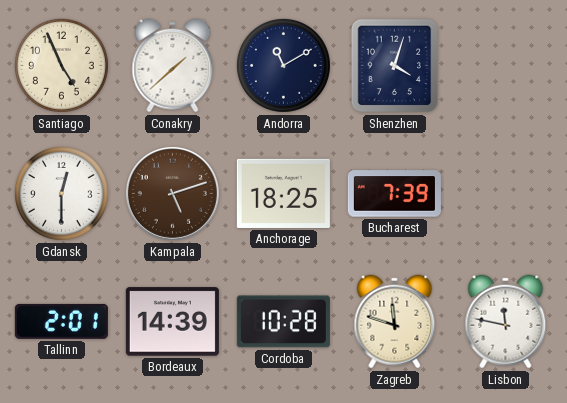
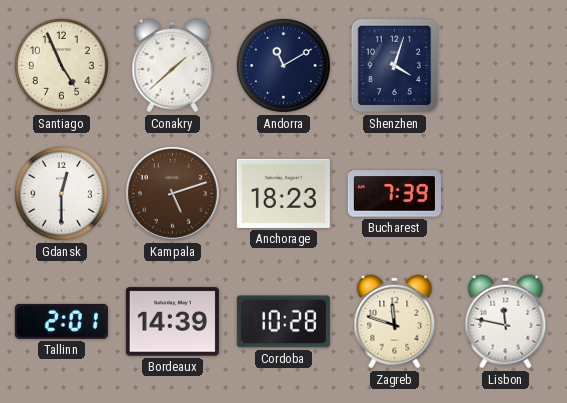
Anchorage: 18:25 -> 18:23
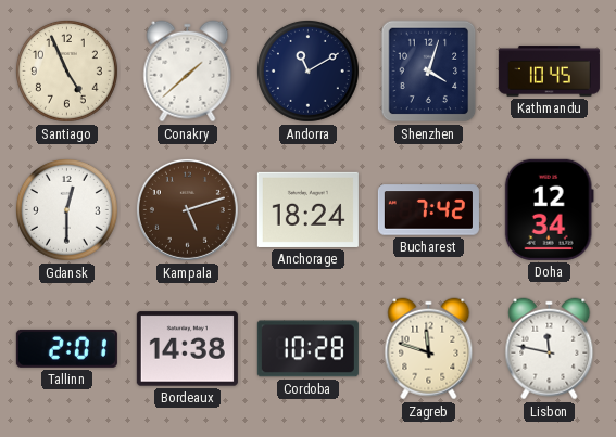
Kathmandu: none -> 10:45
Anchorage: 18:23 -> 18:24
Bucharest: 7:39 -> 7:42
Doha: none -> 12:34
Bordeaux: 14:39 -> 14:38
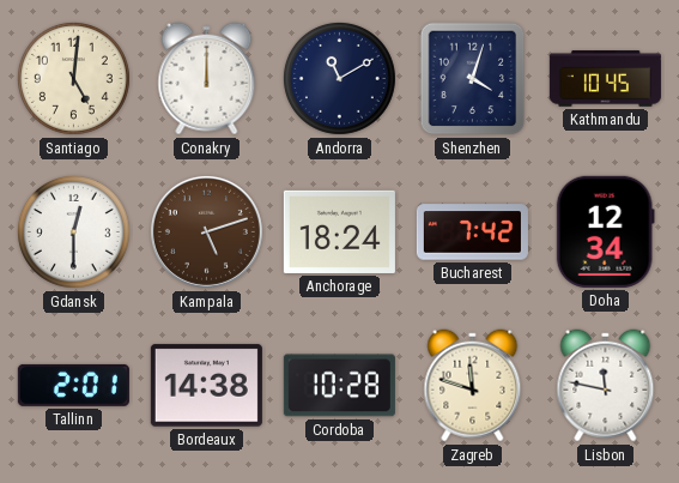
Santiago: 4:56 -> 5:01
Conakry: 1:38 -> 12:00
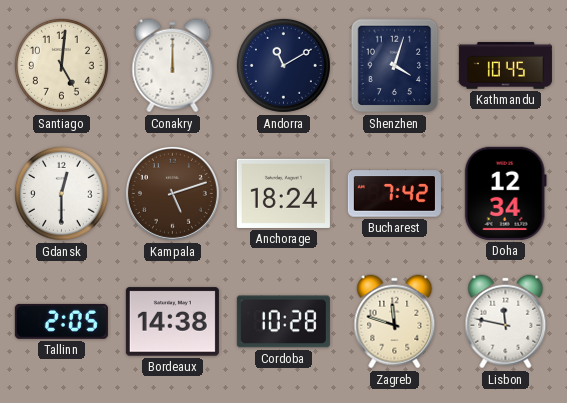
Tallinn: 2:01 -> 2:05
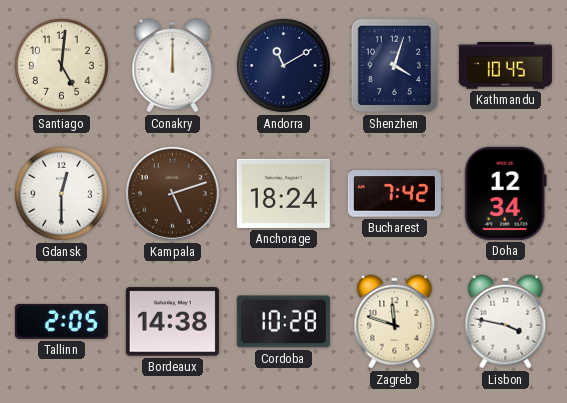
Lisbon: 11:47 -> 3:47
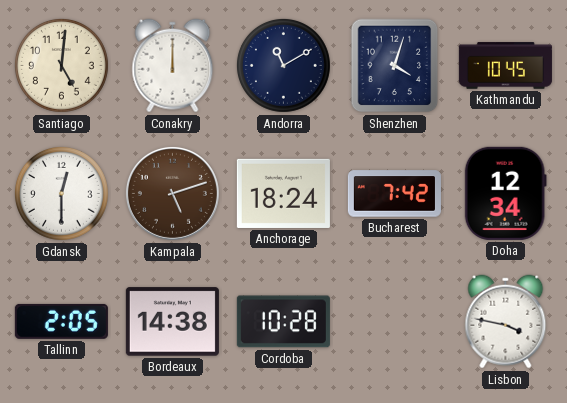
Zagreb: 11:48 -> none
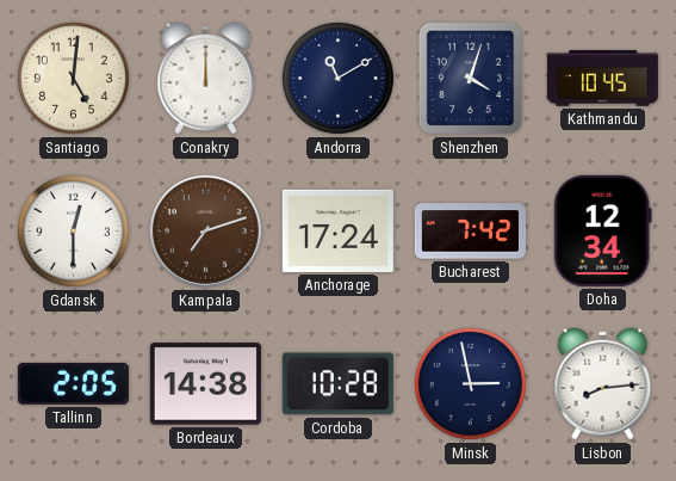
Kampala: 5:12 -> 7:12
Anchorage: 18:24 -> 17:24
Minsk: none -> 2:58
Lisbon: 3:47 -> 8:14
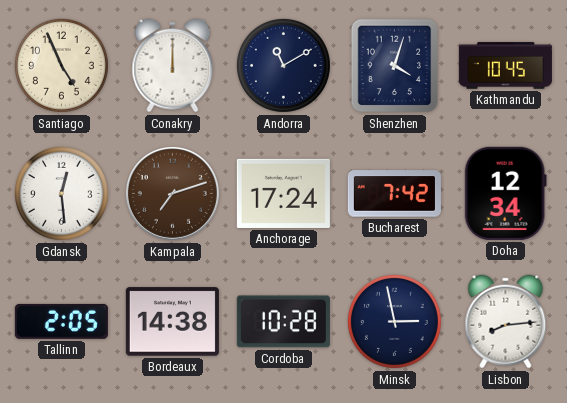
Santiago: 5:01 -> 4:56
Gdansk: 12:30 -> 12:29
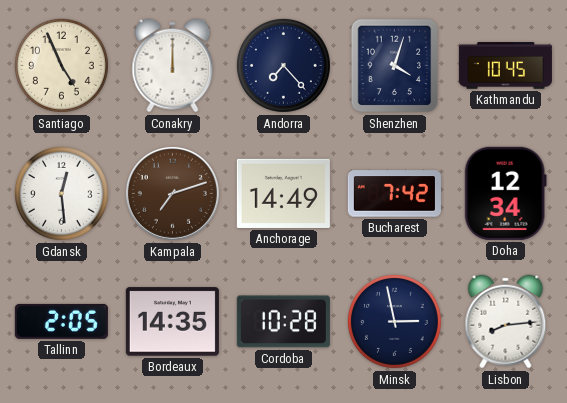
Andorra: 11:10 -> 7:23
Anchorage: 17:24 -> 14:49
Bordeaux: 14:38 -> 14:35
